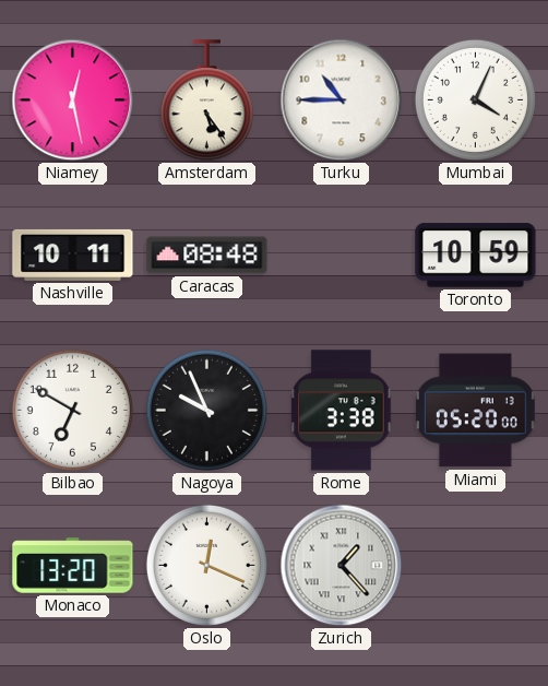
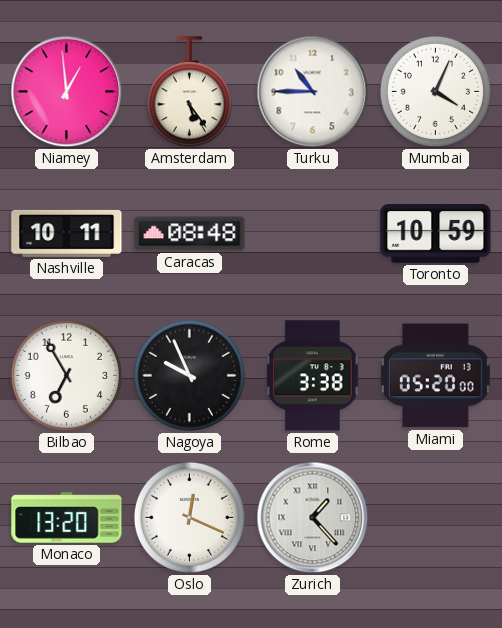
Niamey: 12:28 -> 12:59
Bilbao: 6:50 -> 6:55
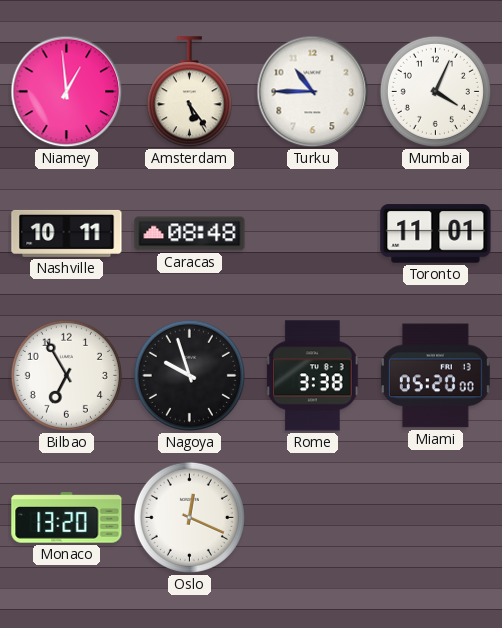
Toronto: 10:59 -> 11:01
Nagoya: 9:56 -> 9:57
Zurich: 1:23 -> none
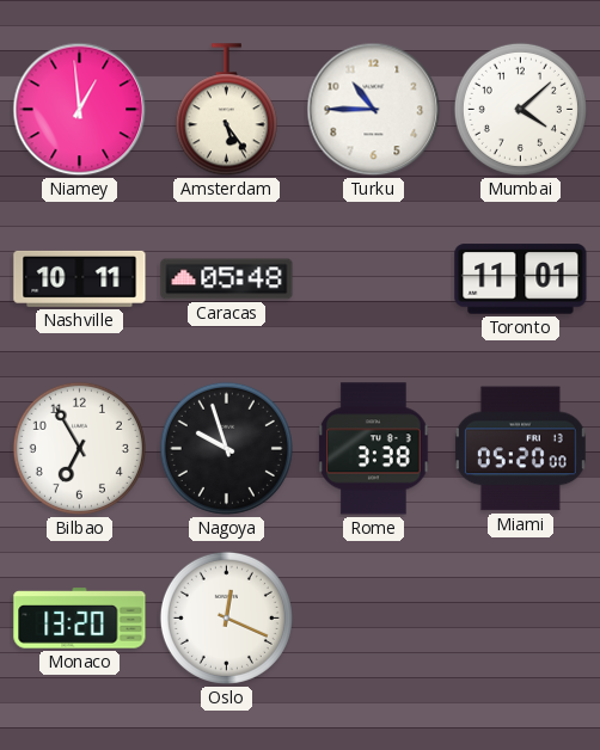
Mumbai: 4:04 -> 4:08
Caracas: 08:48 -> 05:48
